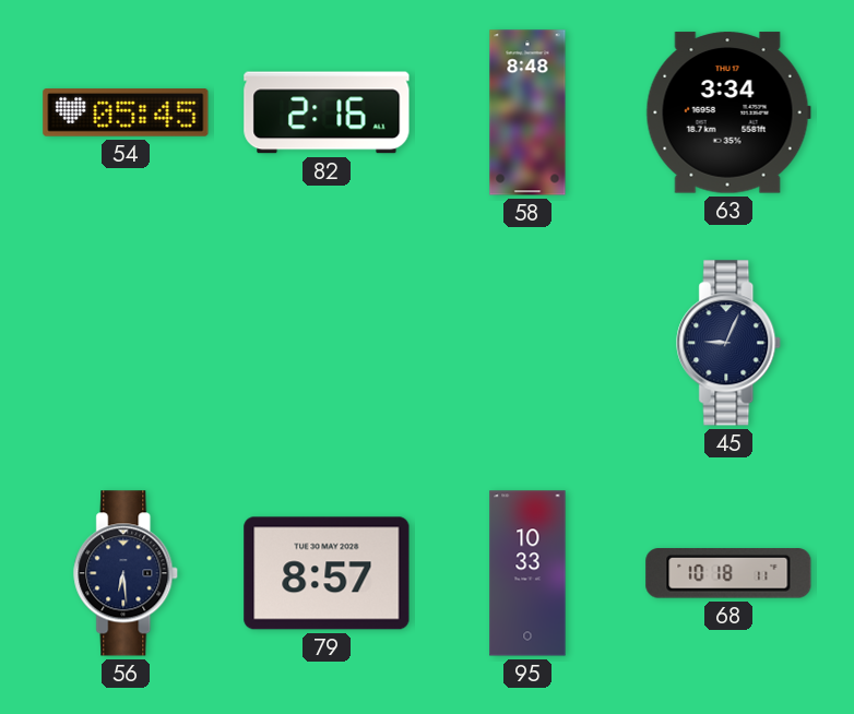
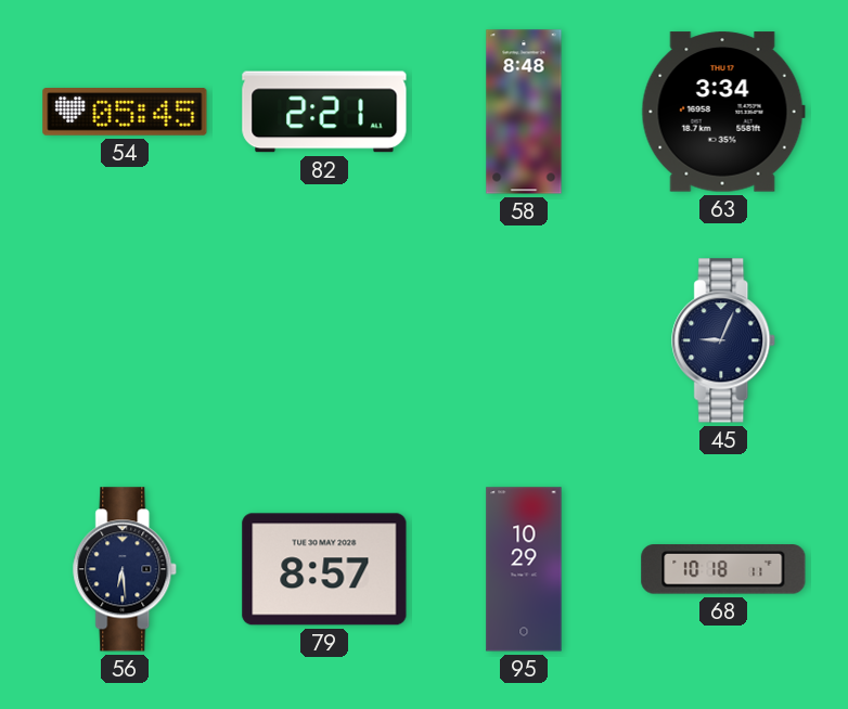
82: 2:16 -> 2:21
95: 10:33 -> 10:29
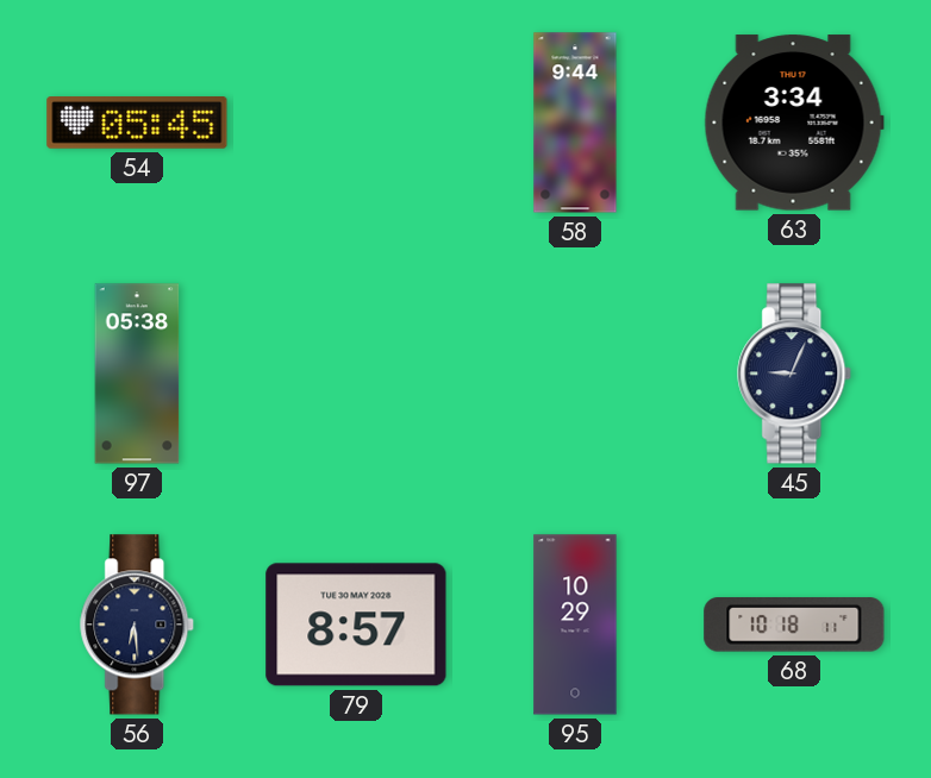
82: 2:21 -> none
58: 8:48 -> 9:44
97: none -> 05:38
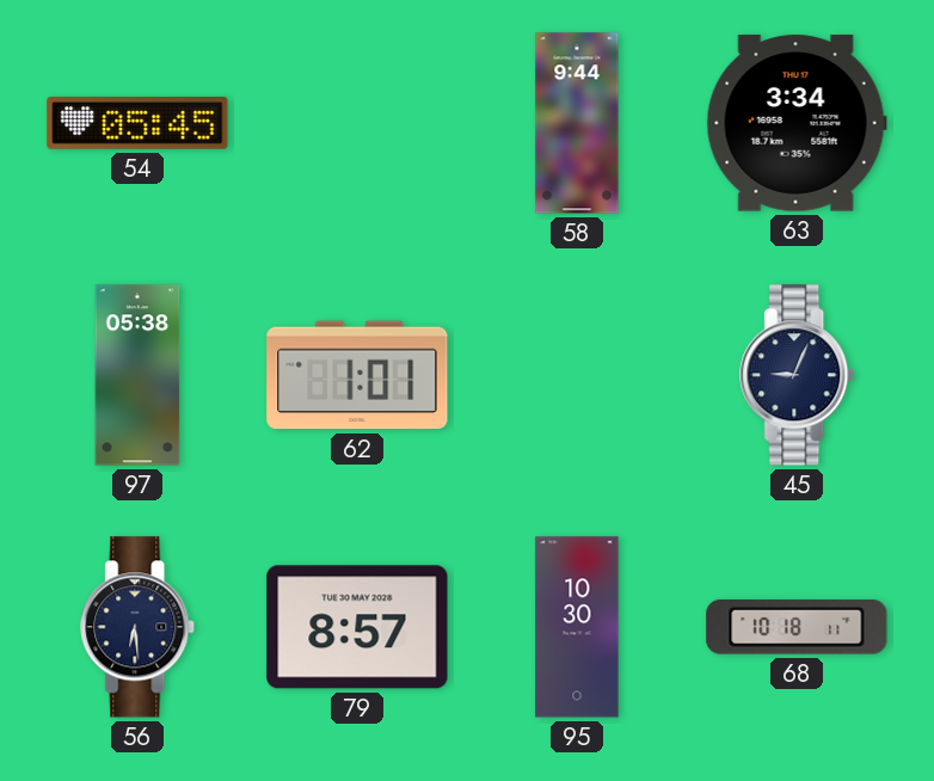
62: none -> 1:01
95: 10:29 -> 10:30
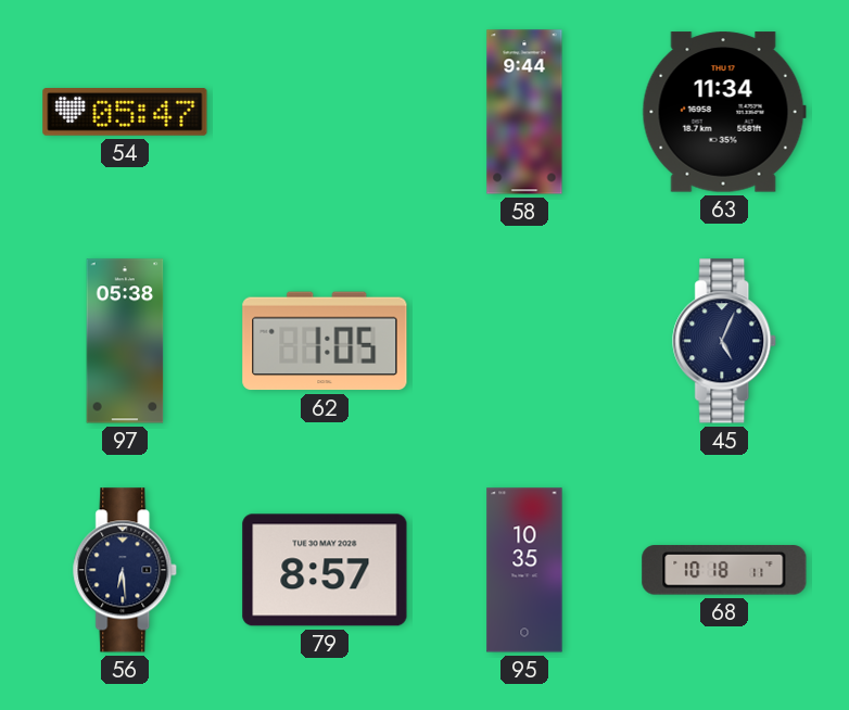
54: 05:45 -> 05:47
63: 3:34 -> 11:34
62: 1:01 -> 1:05
45: 9:04 -> 5:04
95: 10:30 -> 10:35
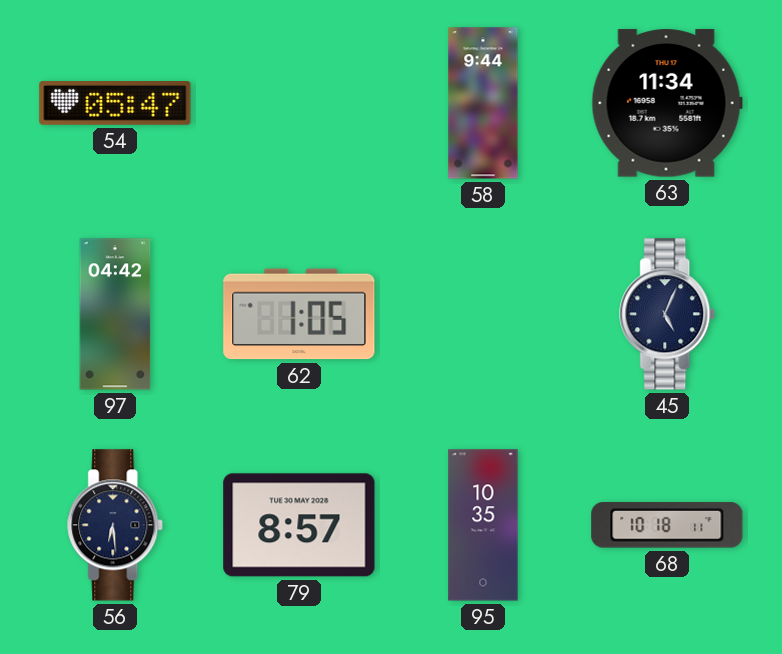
97: 05:38 -> 04:42
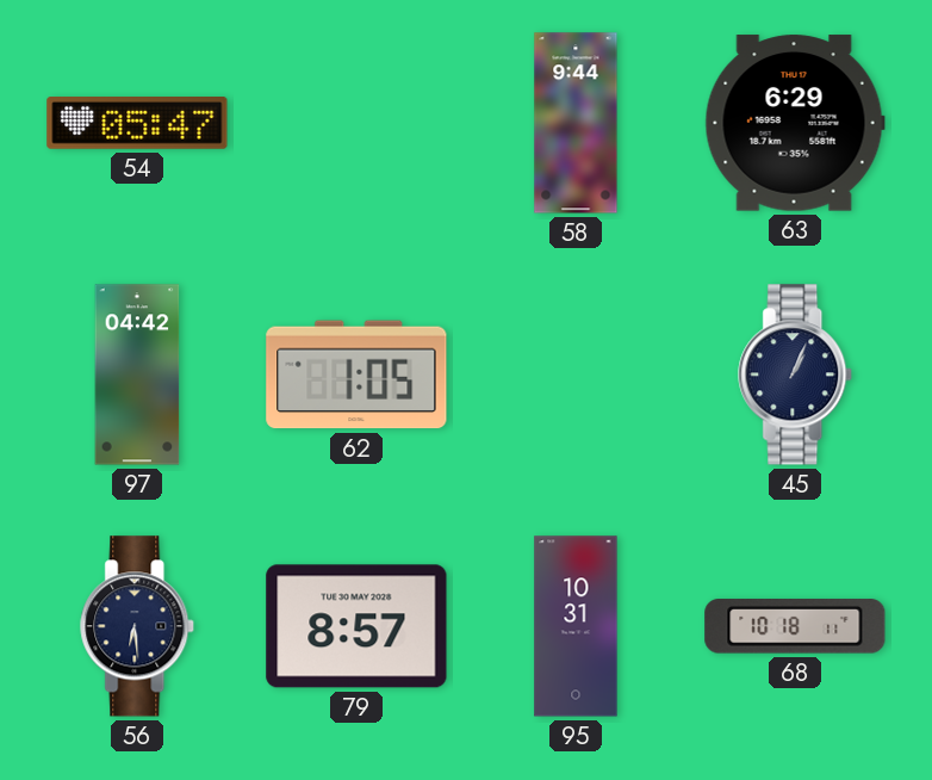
63: 11:34 -> 6:29
45: 5:04 -> 1:04
95: 10:35 -> 10:31
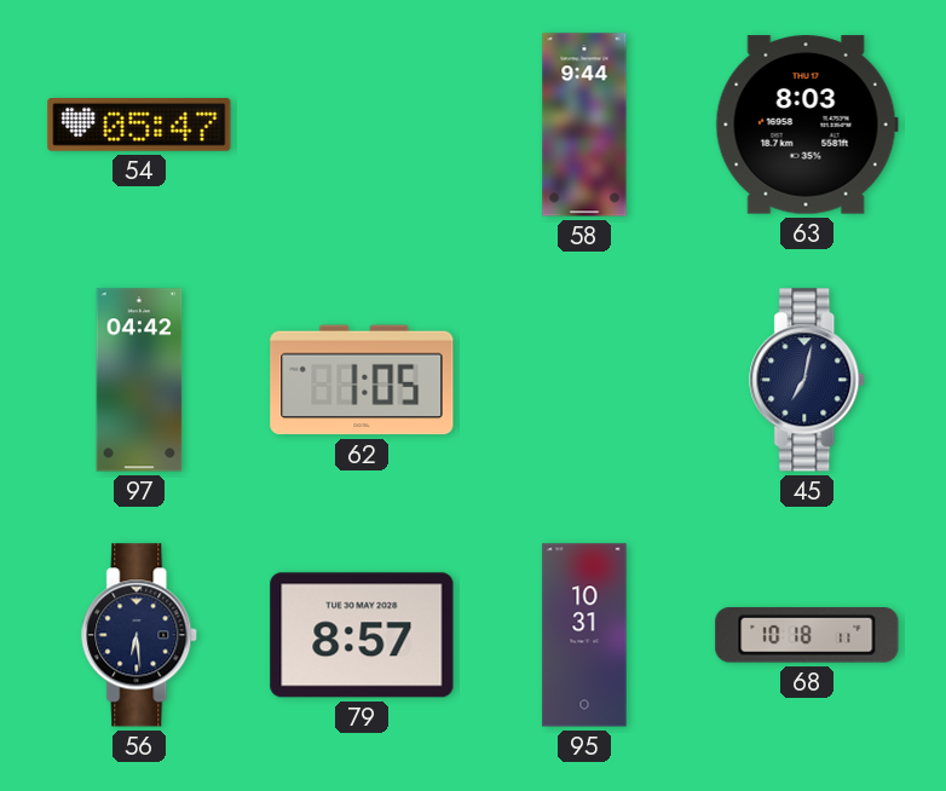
63: 6:29 -> 8:03
45: 1:04 -> 7:02
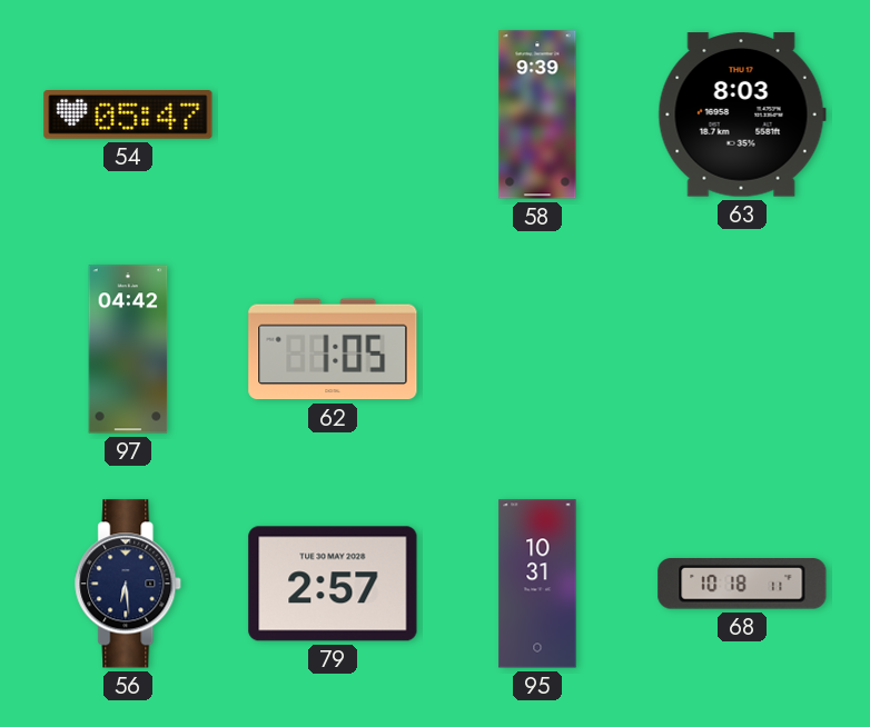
58: 9:44 -> 9:39
45: 7:02 -> none
79: 8:57 -> 2:57
